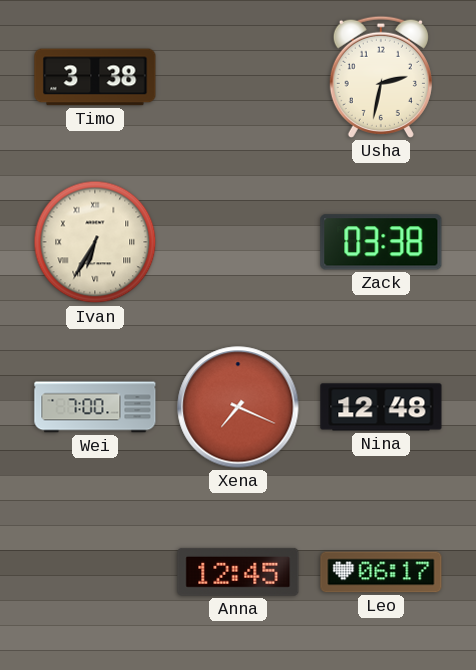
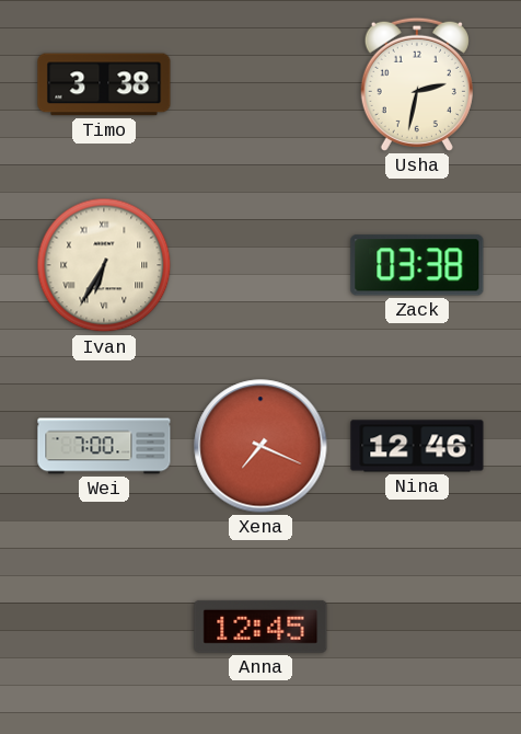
Nina: 12:48 -> 12:46
Leo: 06:17 -> none
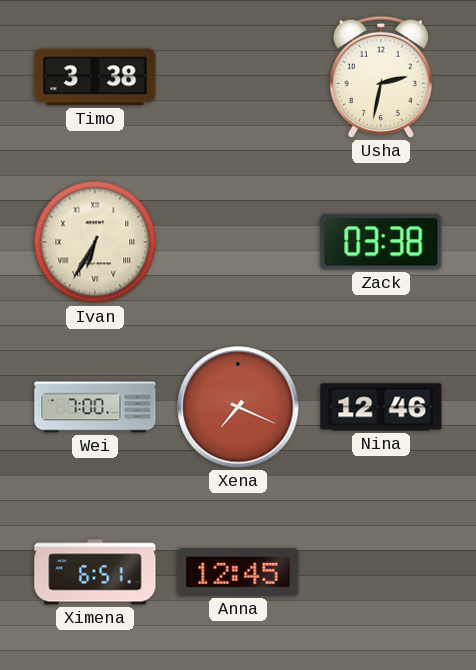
Ximena: none -> 6:51
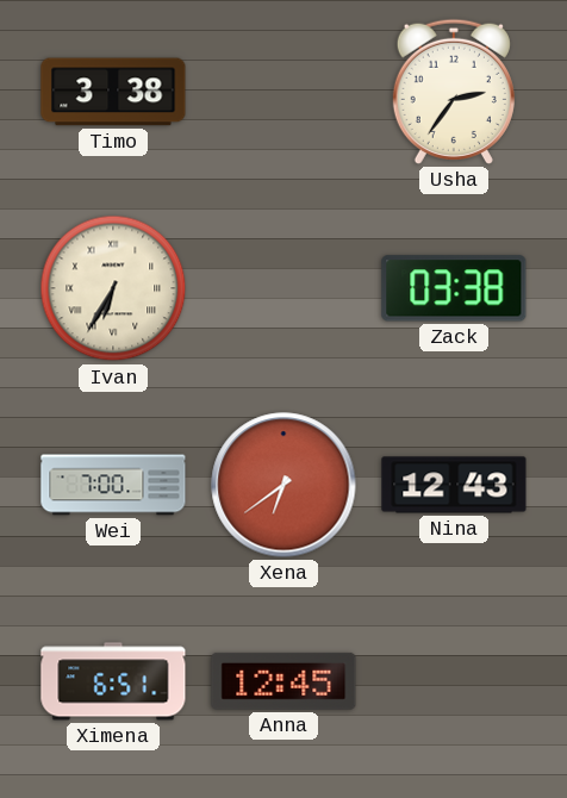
Usha: 2:32 -> 2:36
Xena: 7:19 -> 6:39
Nina: 12:46 -> 12:43
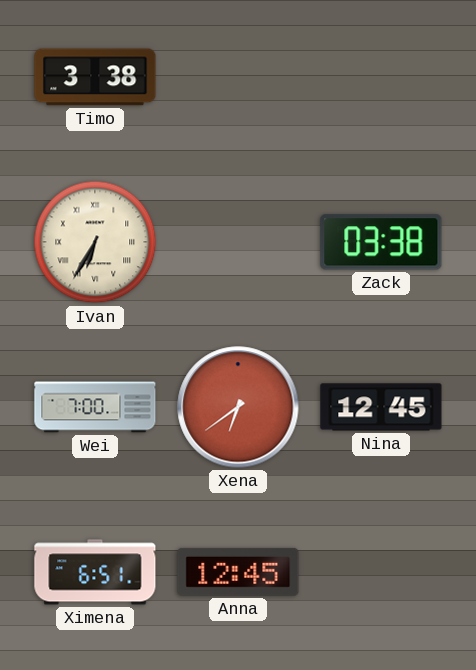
Usha: 2:36 -> none
Nina: 12:43 -> 12:45
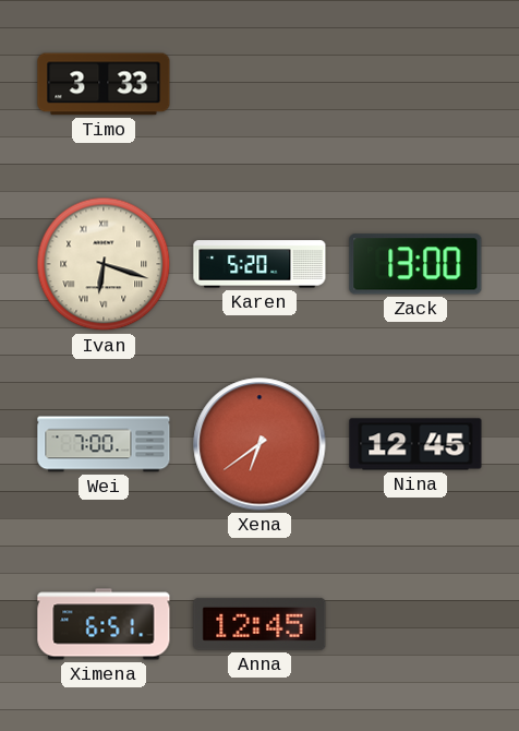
Timo: 3:38 -> 3:33
Ivan: 6:35 -> 6:18
Karen: none -> 5:20
Zack: 03:38 -> 13:00
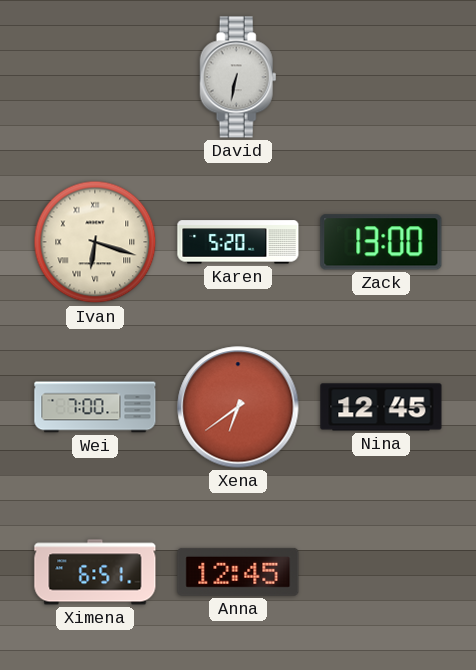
Timo: 3:33 -> none
David: none -> 6:32
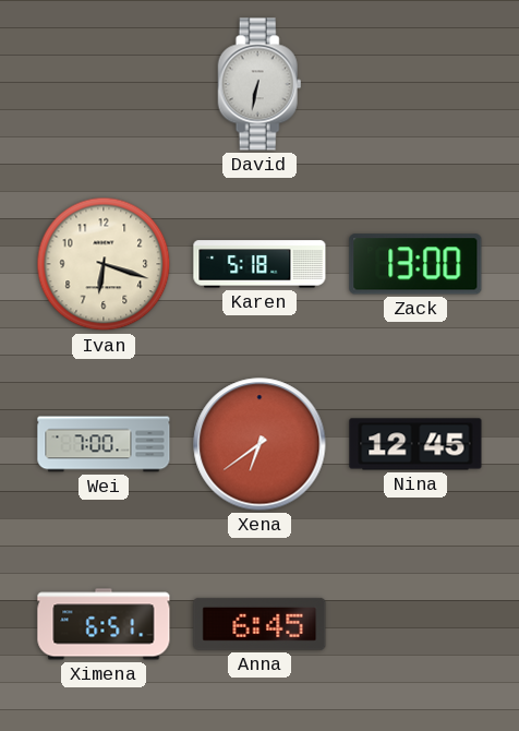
Ivan numerals: Roman -> Arabic
Karen: 5:20 -> 5:18
Anna: 12:45 -> 6:45
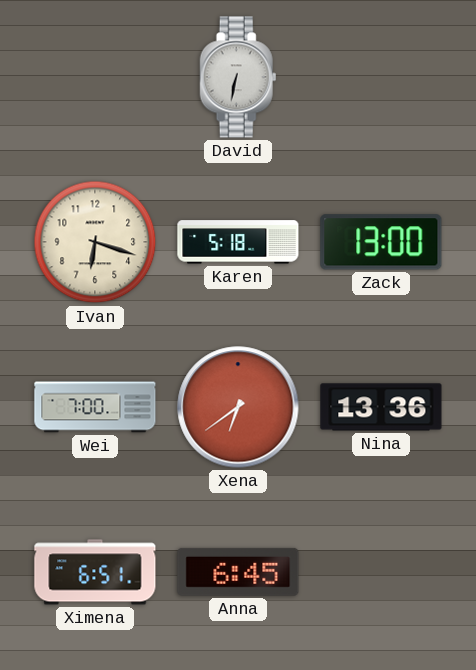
Nina: 12:45 -> 13:36
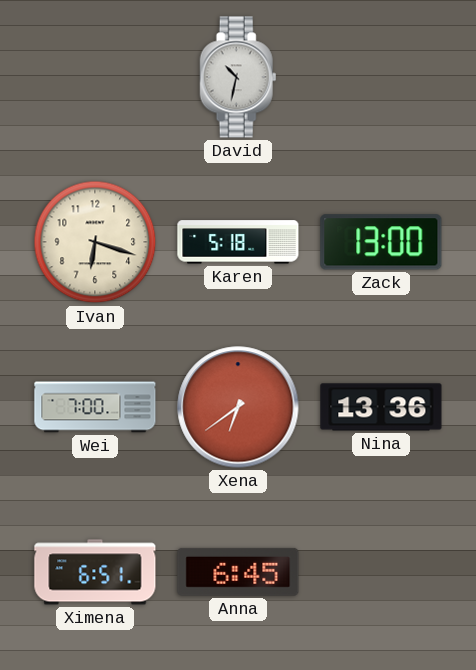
David: 6:32 -> 10:32
